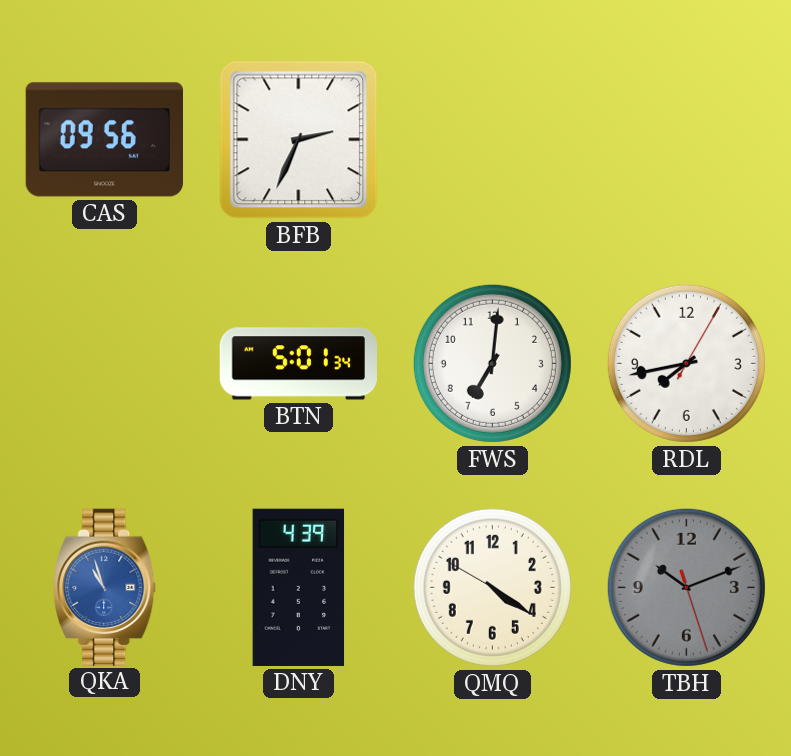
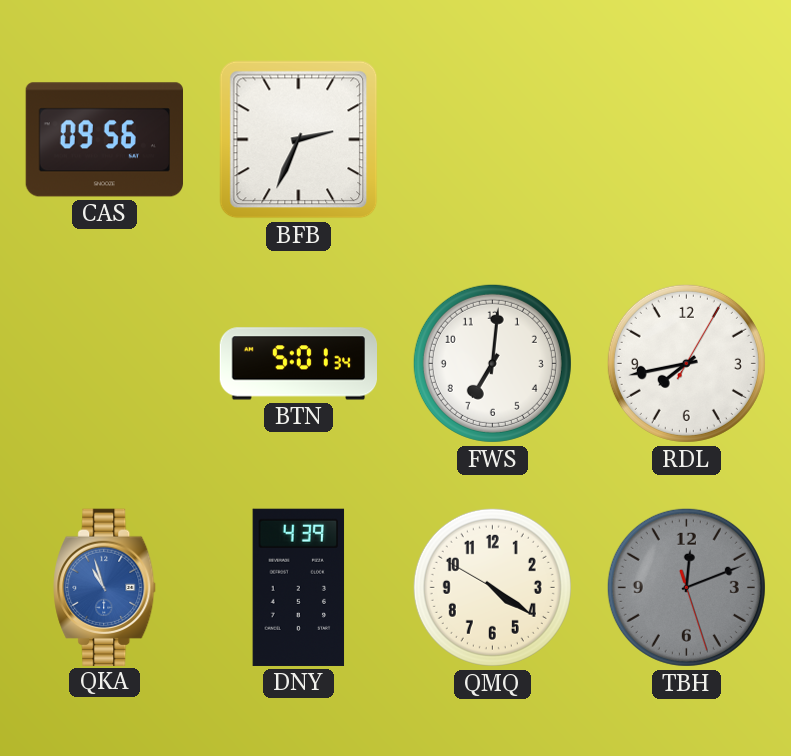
TBH: 10:11 -> 12:11
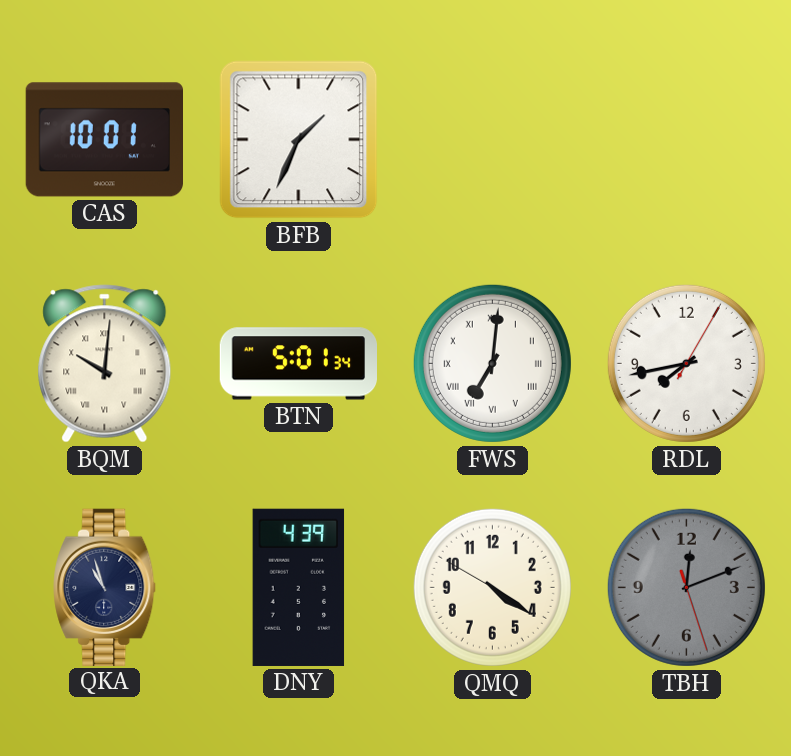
CAS: 09:56 -> 10:01
BFB: 2:34 -> 1:34
BQM: none -> 10:01
FWS numerals: Arabic -> Roman
QKA dial: blue -> navy
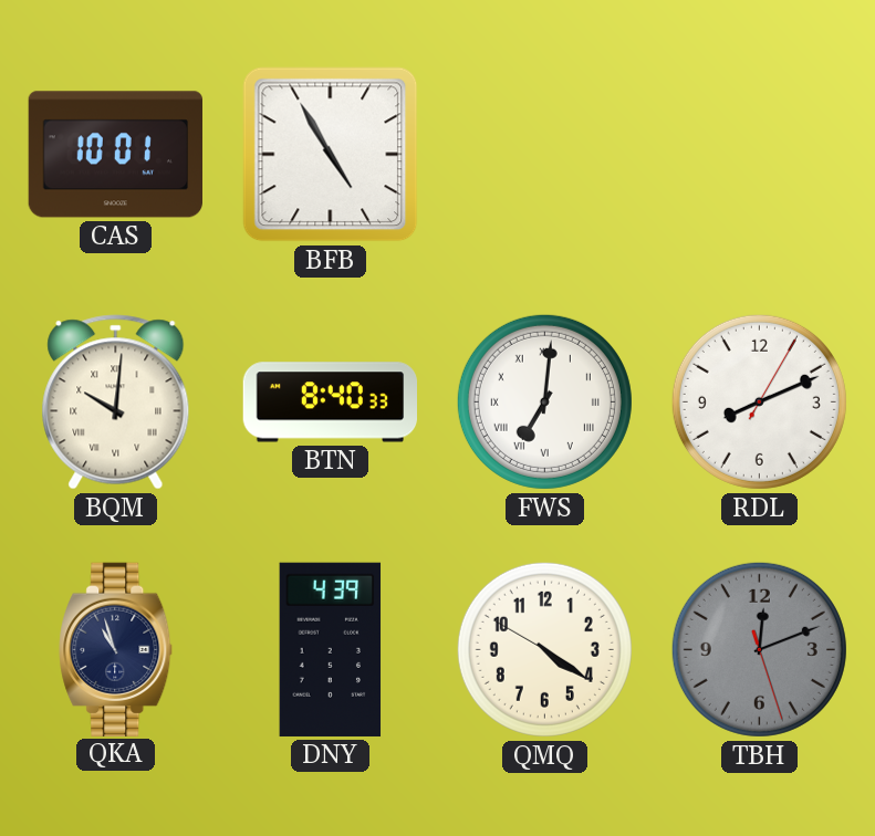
BFB: 1:34 -> 4:55
BTN: 5:01 -> 8:40
RDL: 7:43 -> 8:11
